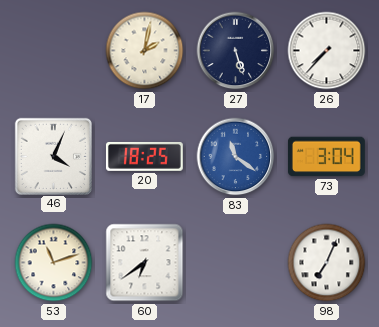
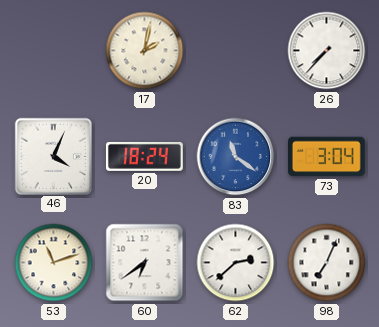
27: 5:27 -> none
20: 18:25 -> 18:24
62: none -> 2:38
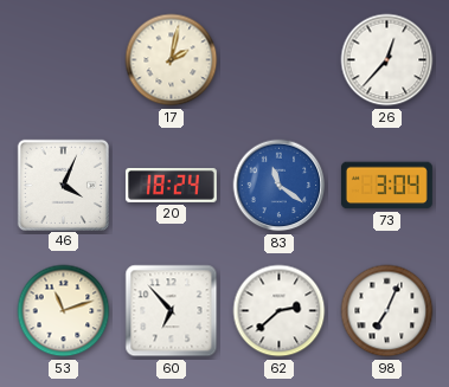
26: 7:37 -> 12:37
60: 6:39 -> 6:53
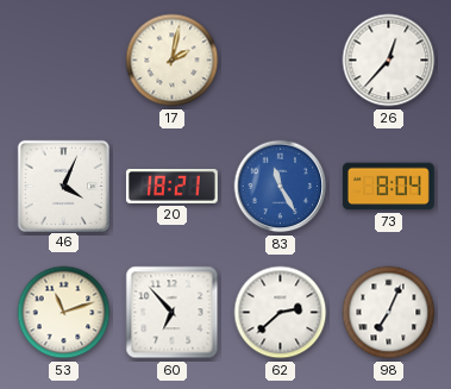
20: 18:24 -> 18:21
83: 11:21 -> 11:25
73: 3:04 -> 8:04
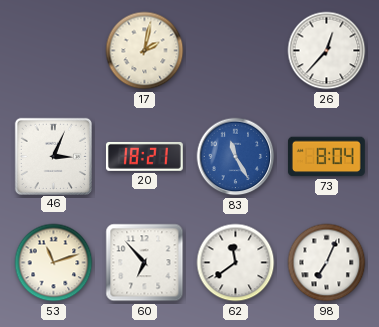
46: 4:04 -> 3:04
62: 2:38 -> 11:39
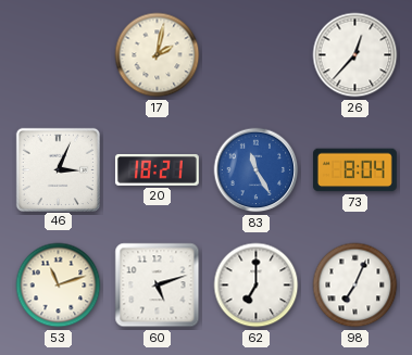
60: 6:53 -> 5:12
62: 11:39 -> 7:00
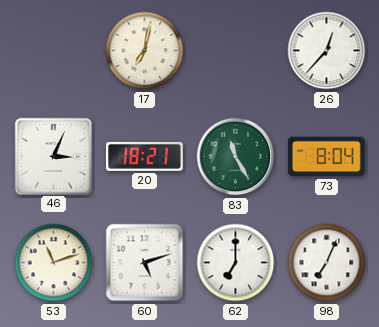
17: 2:02 -> 7:02
83 dial: blue -> green
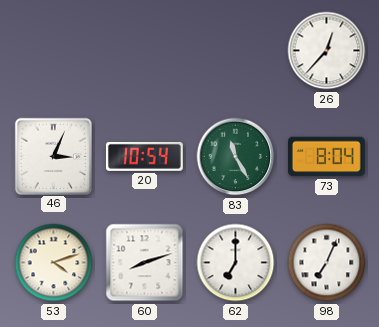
17: 7:02 -> none
20: 18:21 -> 10:54
53: 11:12 -> 4:12
60: 5:12 -> 8:12
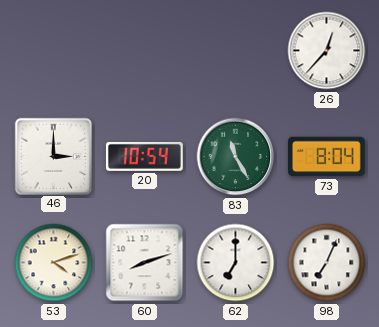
46: 3:04 -> 3:00
